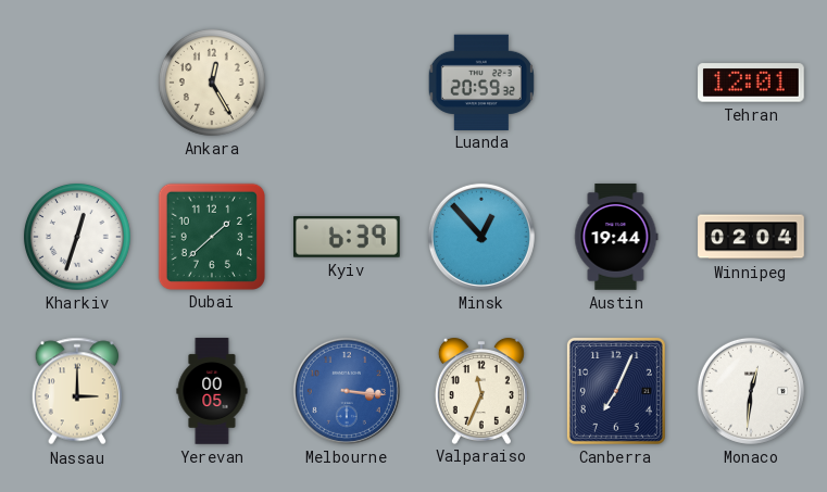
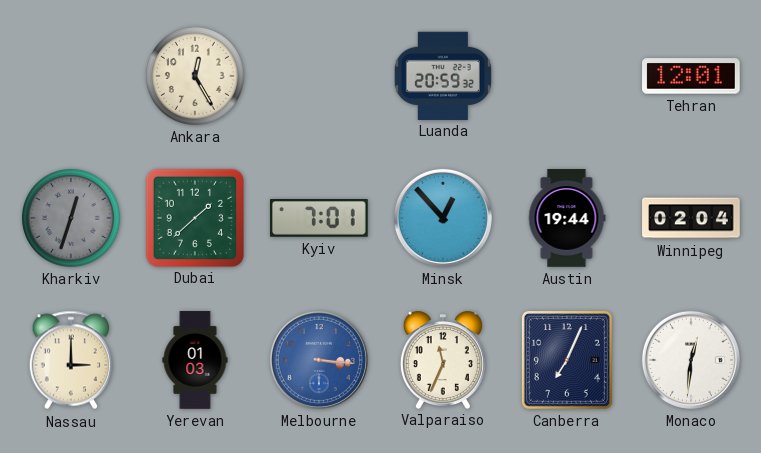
Kharkiv dial: white -> grey
Kyiv: 6:39 -> 7:01
Yerevan: 00:05 -> 01:03
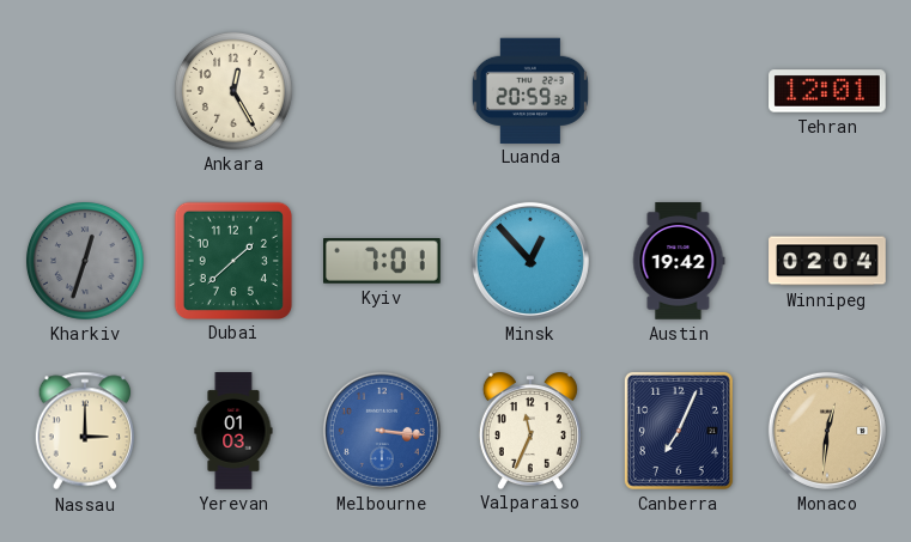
Austin: 19:44 -> 19:42
Monaco dial: white -> champagne
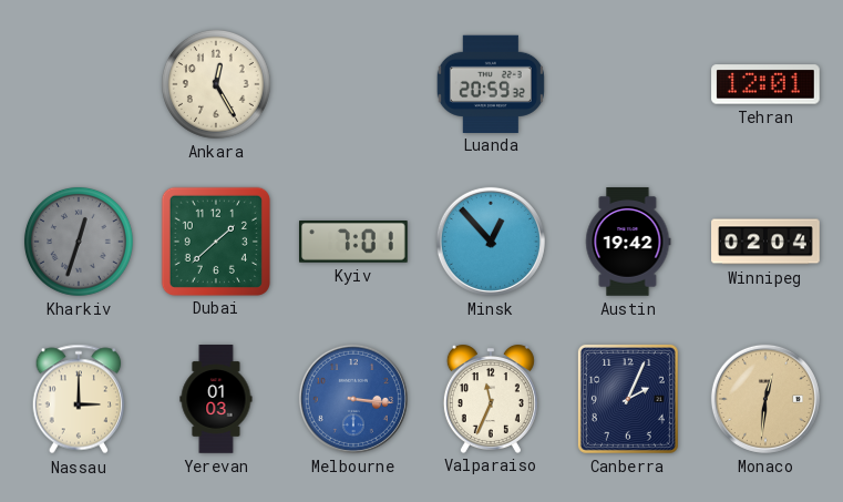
Canberra: 7:04 -> 2:04
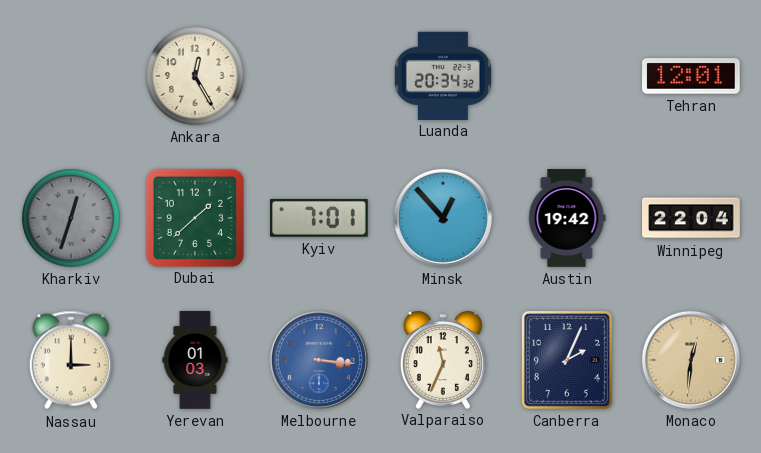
Luanda: 20:59 -> 20:34
Winnipeg: 02:04 -> 22:04
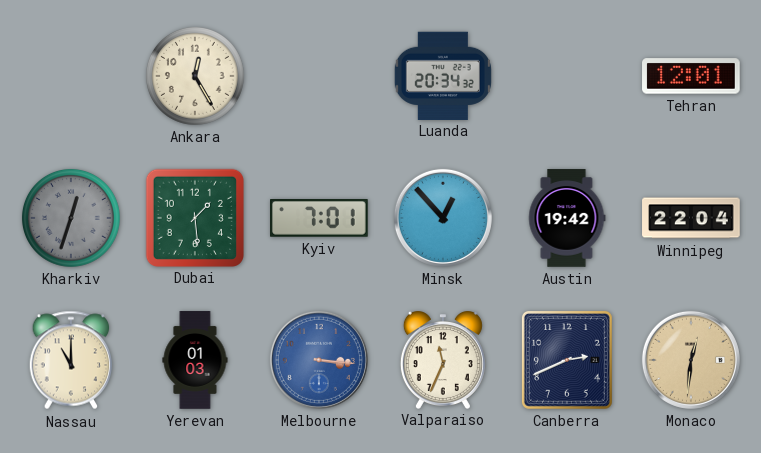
Dubai: 1:38 -> 1:29
Nassau: 3:00 -> 11:00
Canberra: 2:04 -> 2:41
